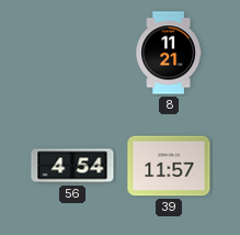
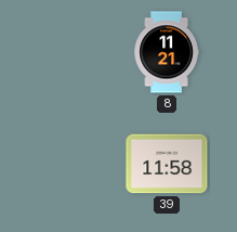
56: 4:54 -> none
39: 11:57 -> 11:58
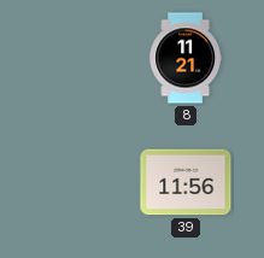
39: 11:58 -> 11:56
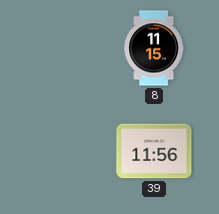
8: 11:21 -> 11:15
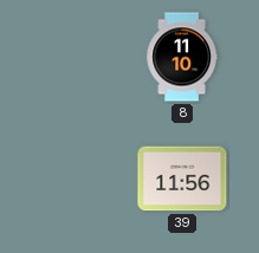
8: 11:15 -> 11:10
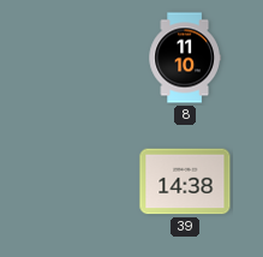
39: 11:56 -> 14:38
